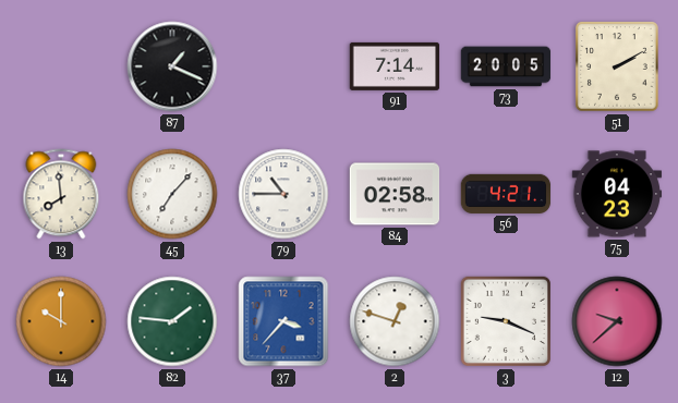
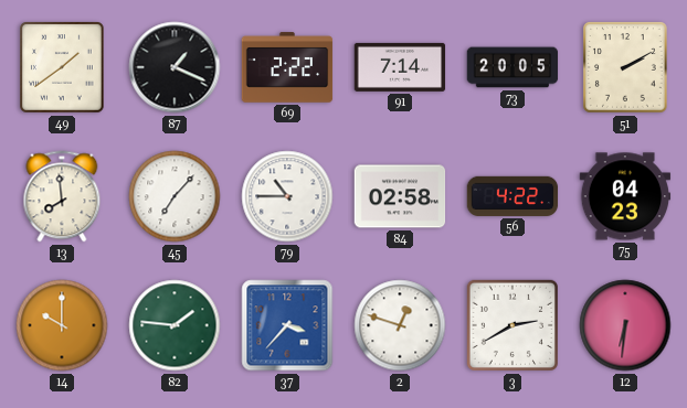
49: none -> 1:39
69: none -> 2:22
56: 4:21 -> 4:22
3: 9:19 -> 2:40
12: 9:38 -> 6:31
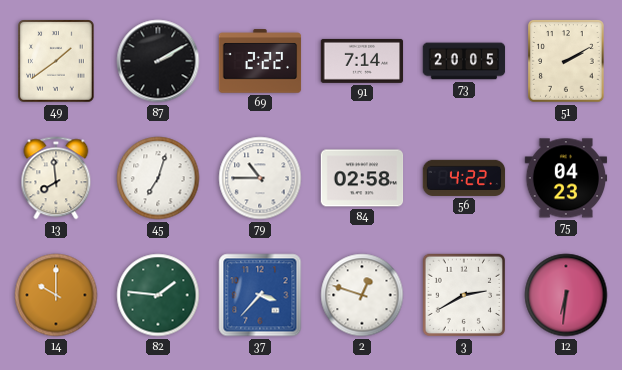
87: 1:19 -> 2:10
45: 7:07 -> 7:03
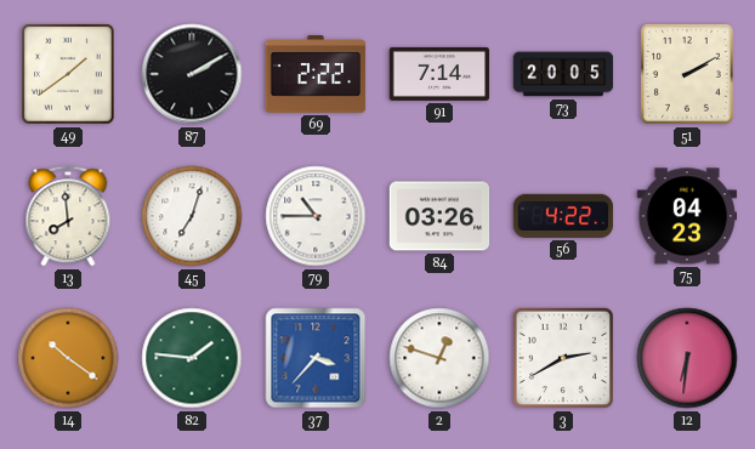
84: 02:58 -> 03:26
14: 10:00 -> 10:21
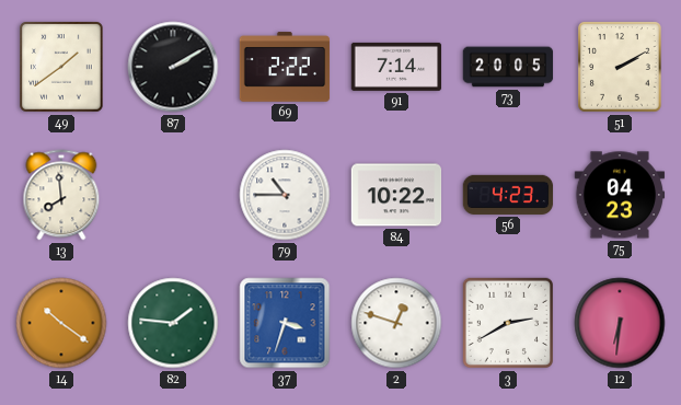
45: 7:03 -> none
84: 03:26 -> 10:22
56: 4:22 -> 4:23
37: 3:37 -> 3:33
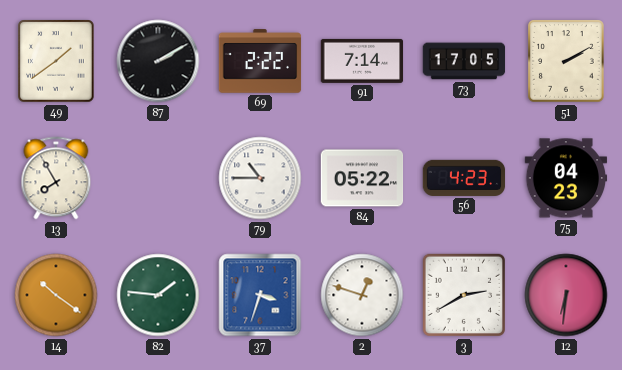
73: 20:05 -> 17:05
13: 7:59 -> 7:55
84: 10:22 -> 05:22
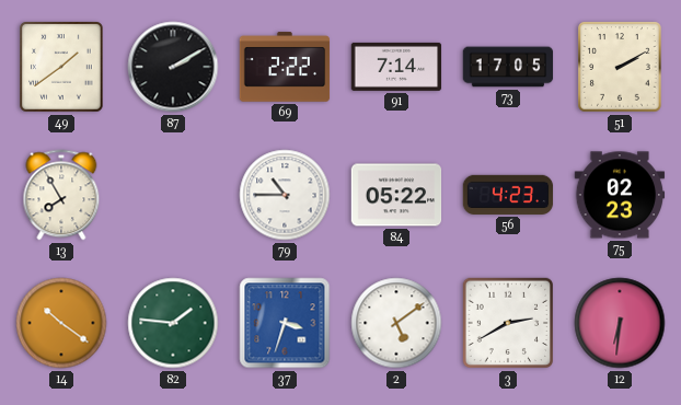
75: 04:23 -> 02:23
2: 12:48 -> 5:09
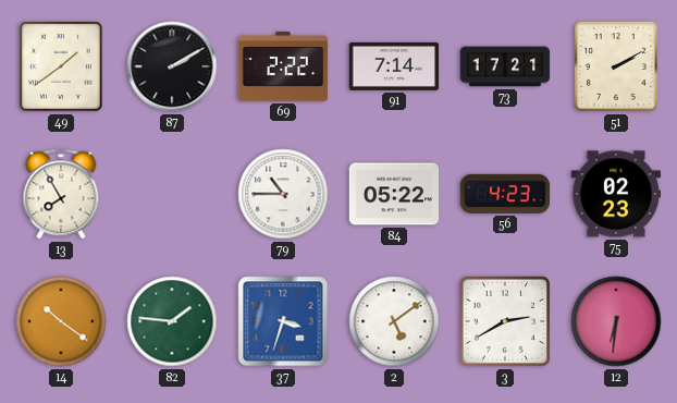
73: 17:05 -> 17:21
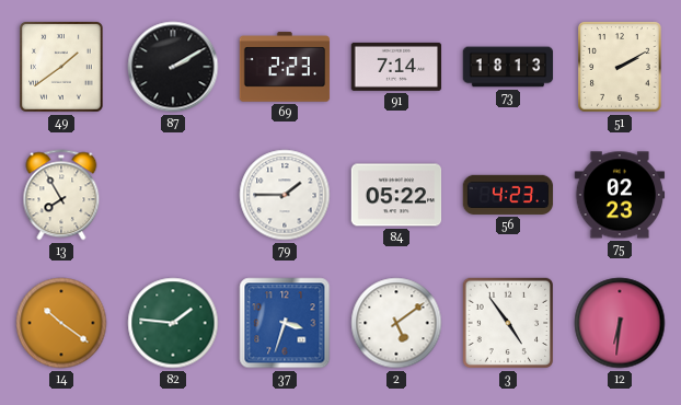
69: 2:22 -> 2:23
73: 17:21 -> 18:13
79: 10:45 -> 1:45
3: 2:40 -> 4:54
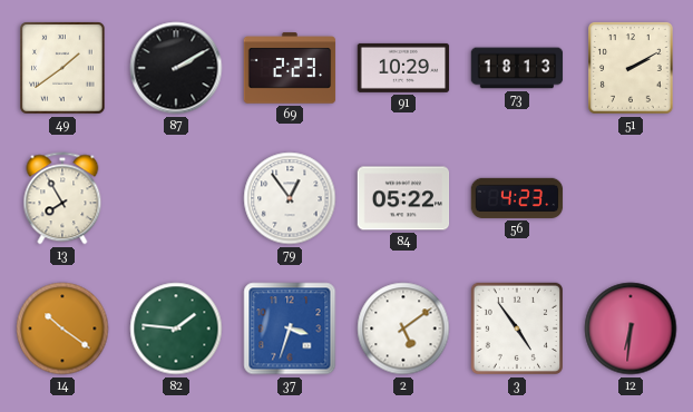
91: 7:14 -> 10:29
79: 1:45 -> 12:54
75: 02:23 -> none
